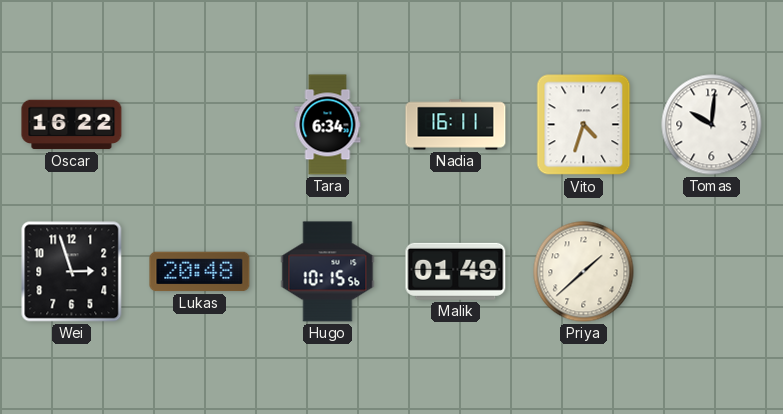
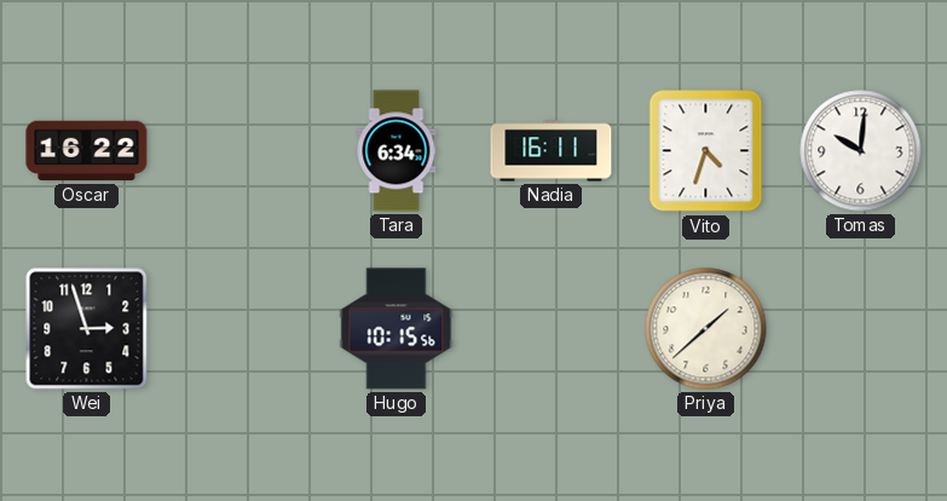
Lukas: 20:48 -> none
Malik: 01:49 -> none
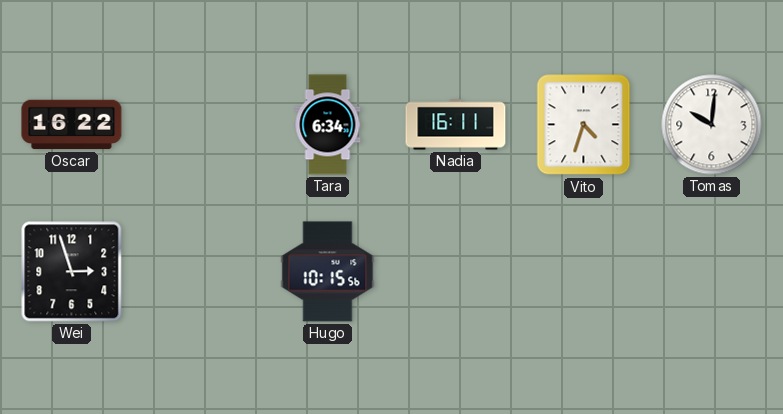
Priya: 1:38 -> none
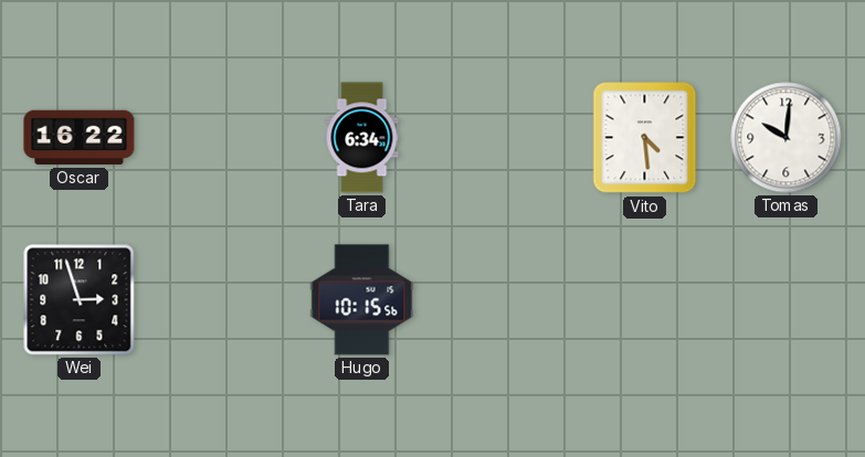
Nadia: 16:11 -> none
Vito: 4:33 -> 4:29
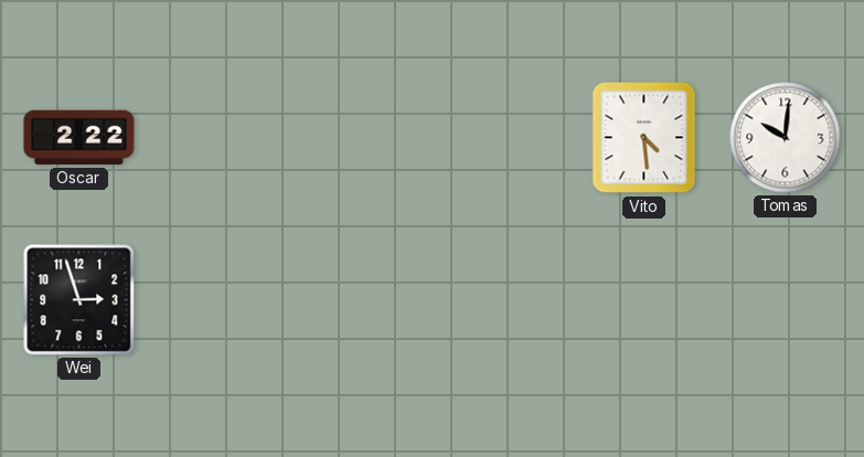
Oscar: 16:22 -> 2:22
Tara: 6:34 -> none
Hugo: 10:15 -> none
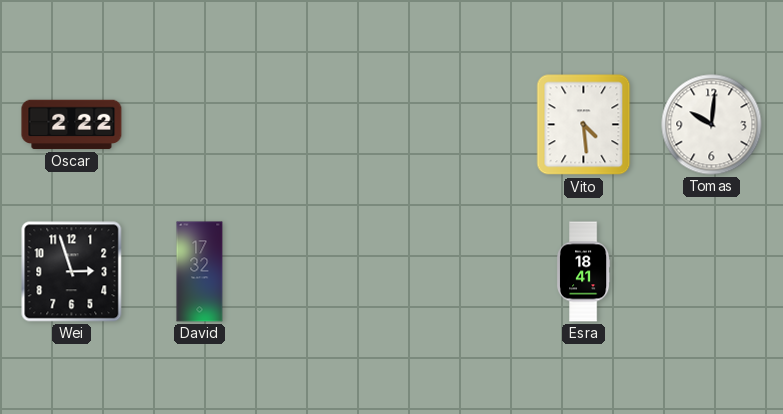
David: none -> 17:32
Esra: none -> 18:41
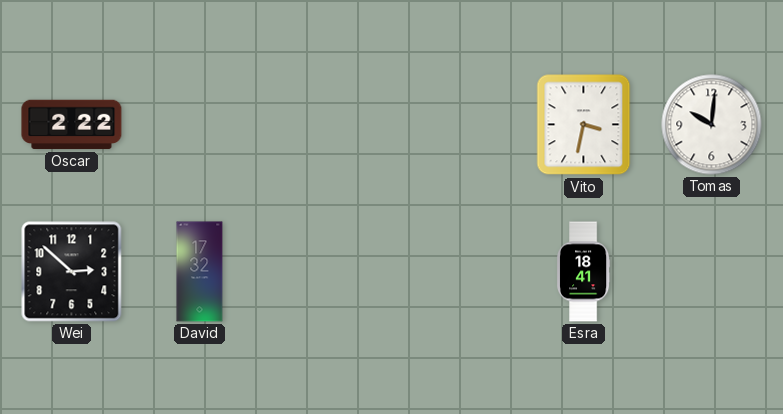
Vito: 4:29 -> 3:32
Wei: 2:57 -> 2:52
